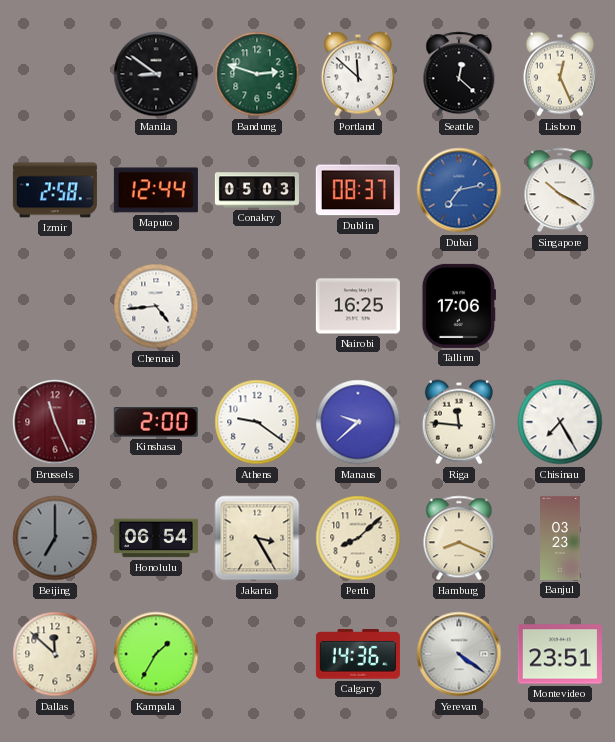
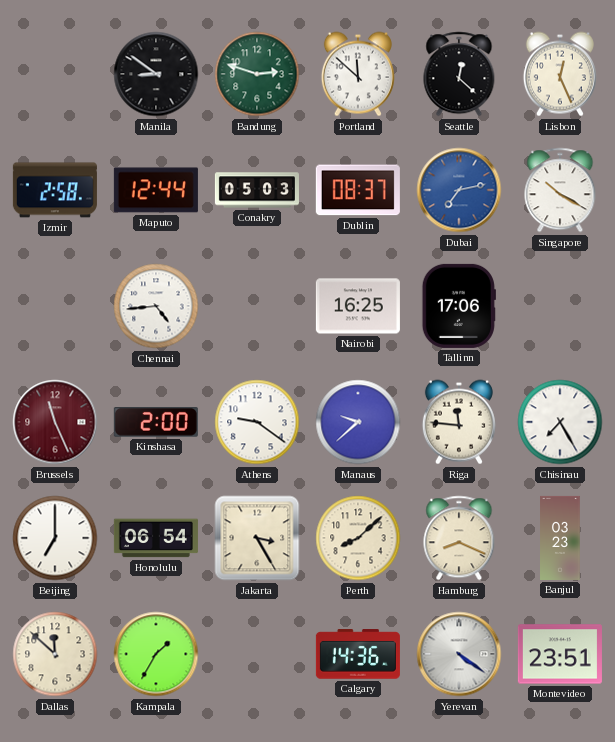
Beijing dial: grey -> white
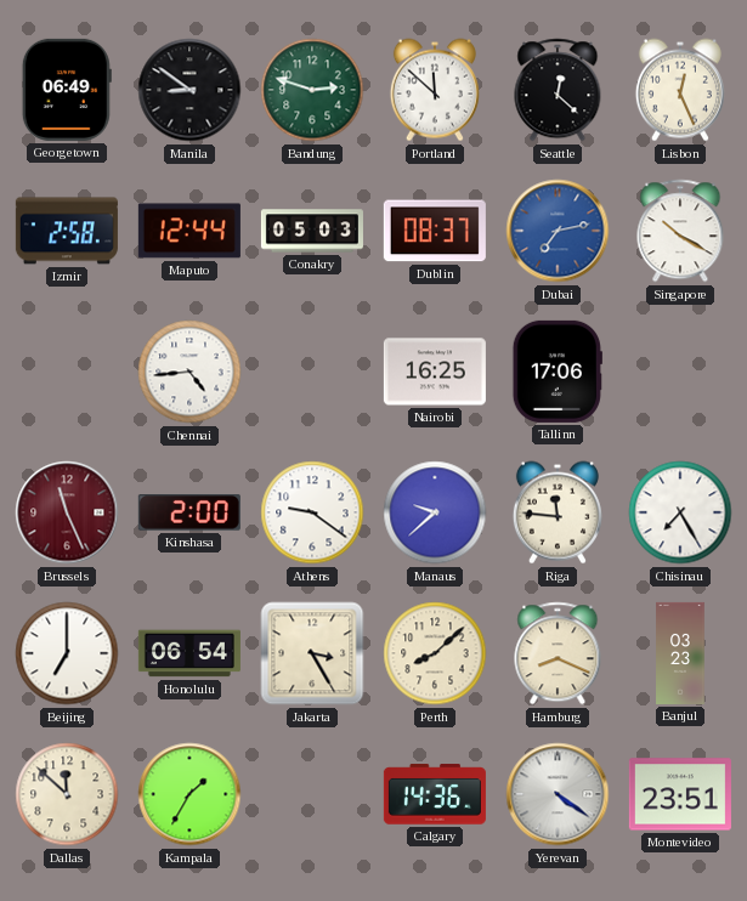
Georgetown: none -> 06:49
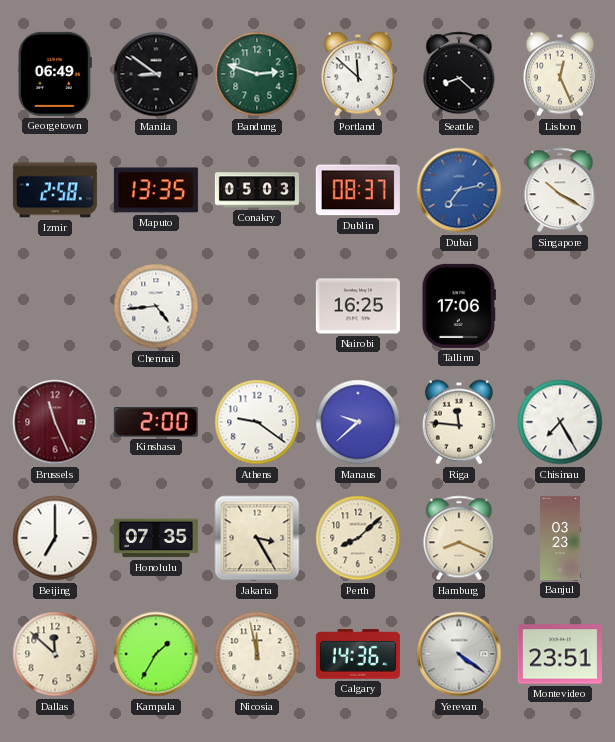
Seattle: 12:22 -> 8:22
Maputo: 12:44 -> 13:35
Honolulu: 06:54 -> 07:35
Nicosia: none -> 11:58
